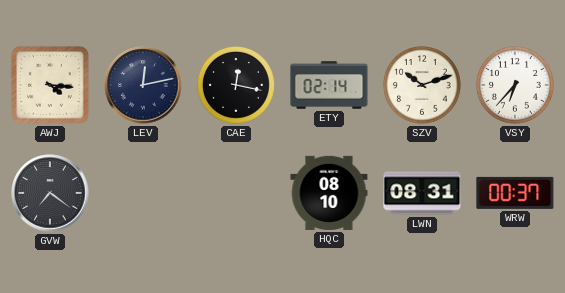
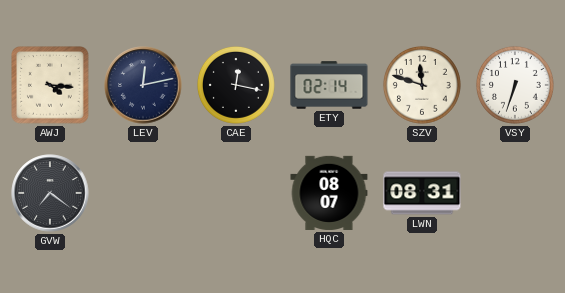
SZV: 10:12 -> 11:48
VSY: 6:37 -> 6:33
HQC: 08:10 -> 08:07
WRW: 00:37 -> none
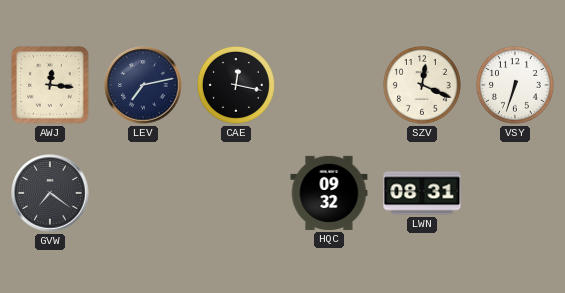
AWJ: 4:16 -> 12:16
LEV: 12:13 -> 7:13
ETY: 02:14 -> none
SZV: 11:48 -> 12:19
HQC: 08:07 -> 09:32
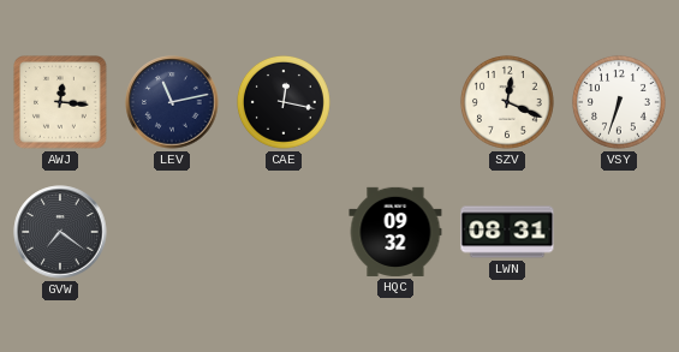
LEV: 7:13 -> 11:13
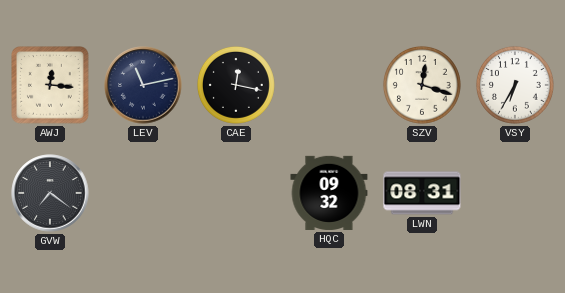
SZV: 12:19 -> 12:18
VSY: 6:33 -> 6:35
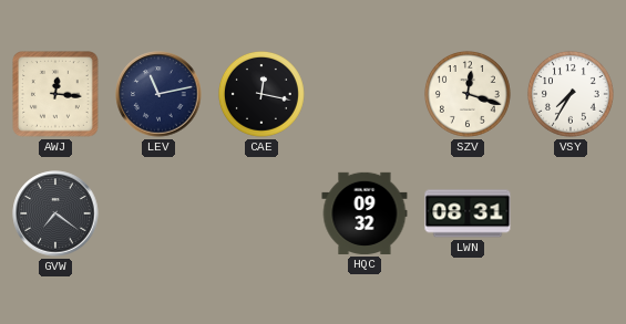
VSY: 6:35 -> 7:35
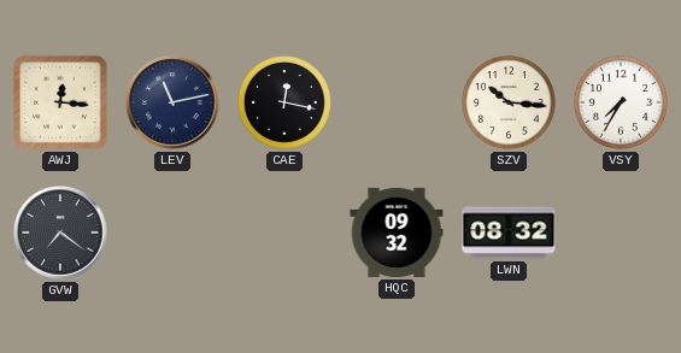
SZV: 12:18 -> 10:16
LWN: 08:31 -> 08:32
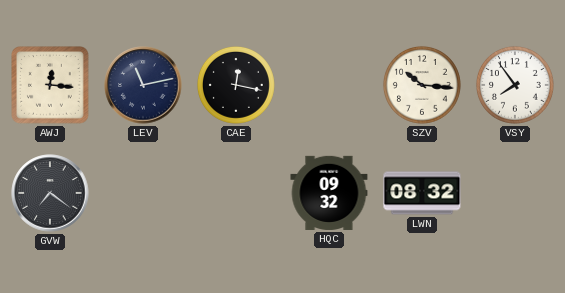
VSY: 7:35 -> 7:54
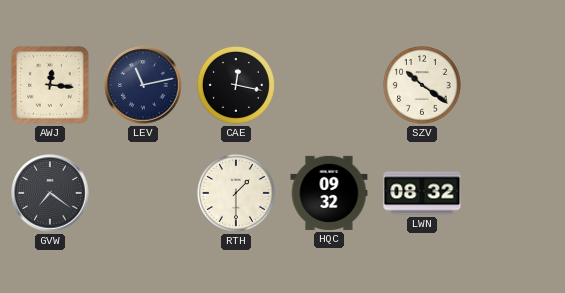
SZV: 10:16 -> 10:21
VSY: 7:54 -> none
RTH: none -> 1:30
